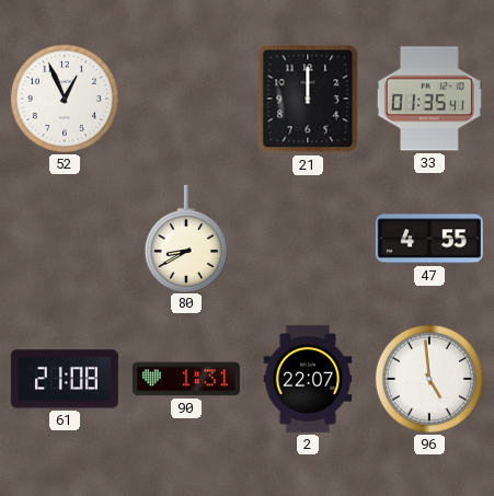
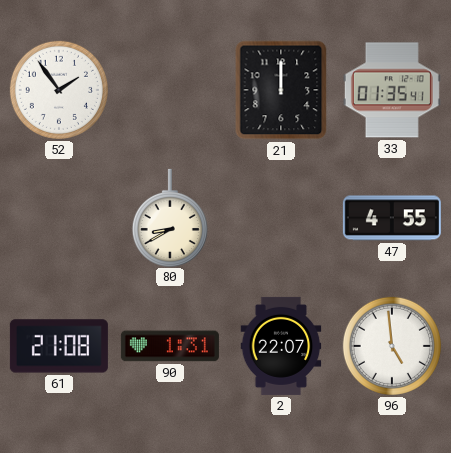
52: 12:56 -> 1:54
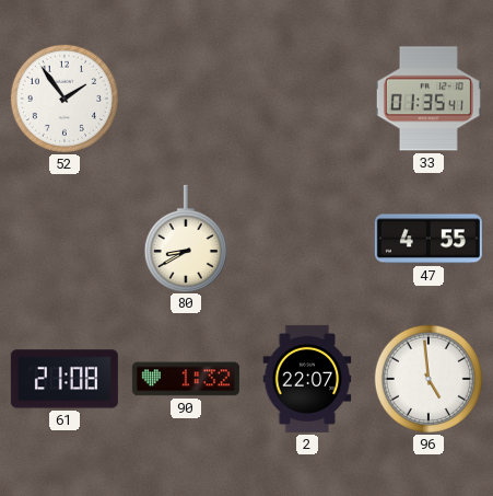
21: 12:00 -> none
90: 1:31 -> 1:32
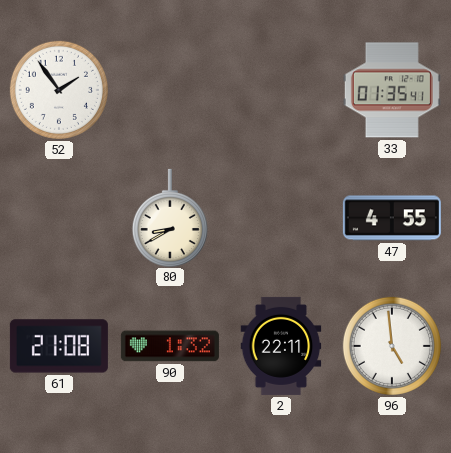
2: 22:07 -> 22:11
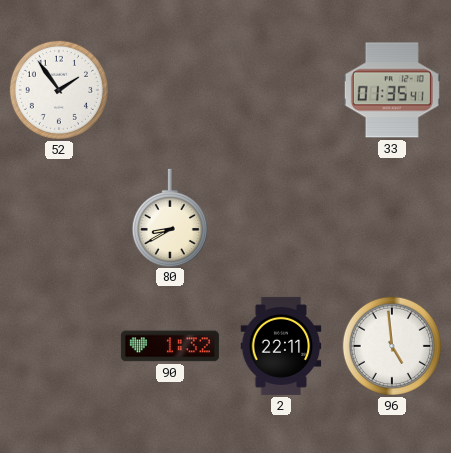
47: 4:55 -> none
61: 21:08 -> none
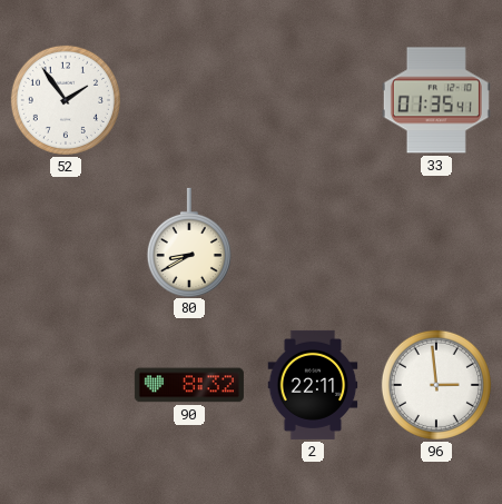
90: 1:32 -> 8:32
96: 4:59 -> 2:59
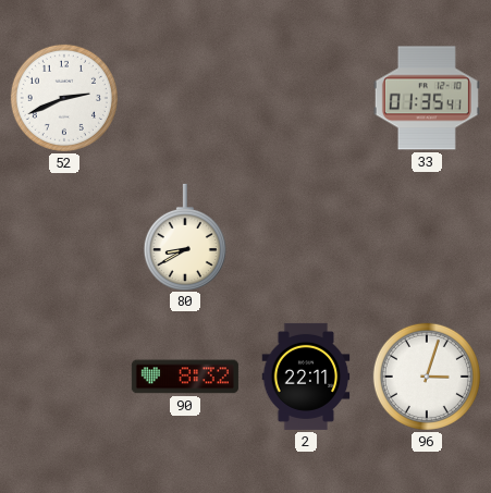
52: 1:54 -> 2:41
96: 2:59 -> 3:03
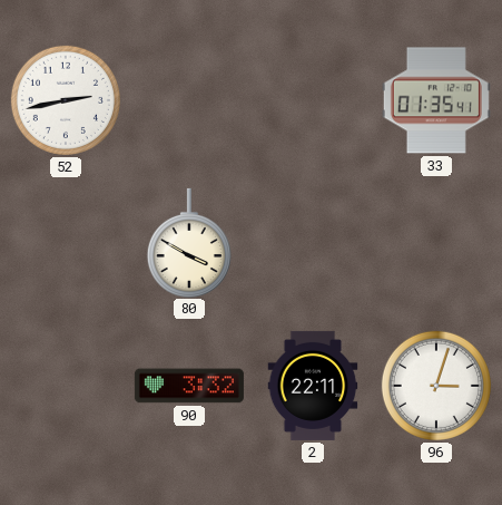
52: 2:41 -> 2:43
80: 8:40 -> 3:50
90: 8:32 -> 3:32
